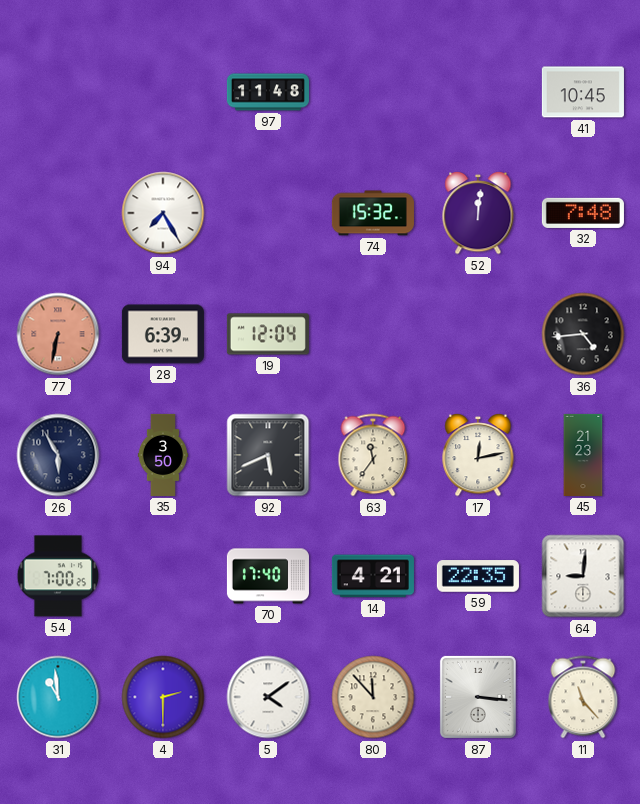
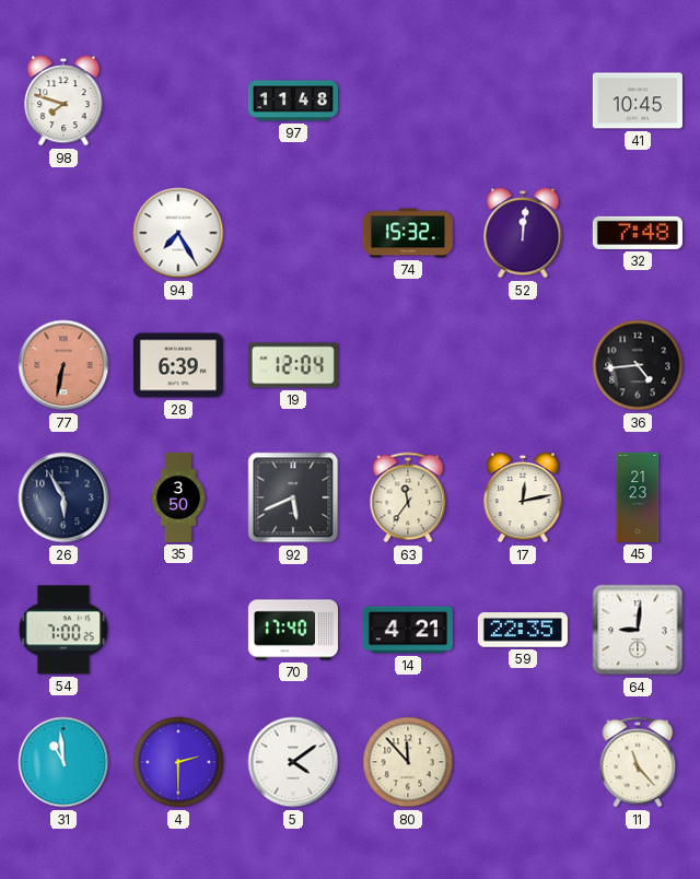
98: none -> 7:48
87: 3:16 -> none
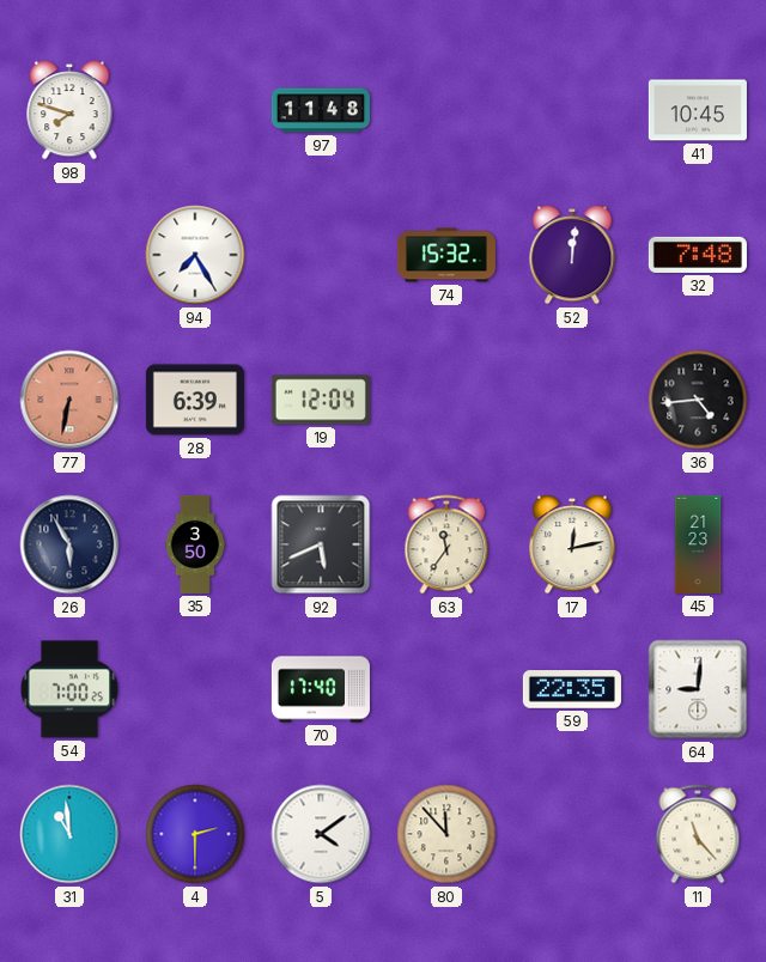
14: 4:21 -> none
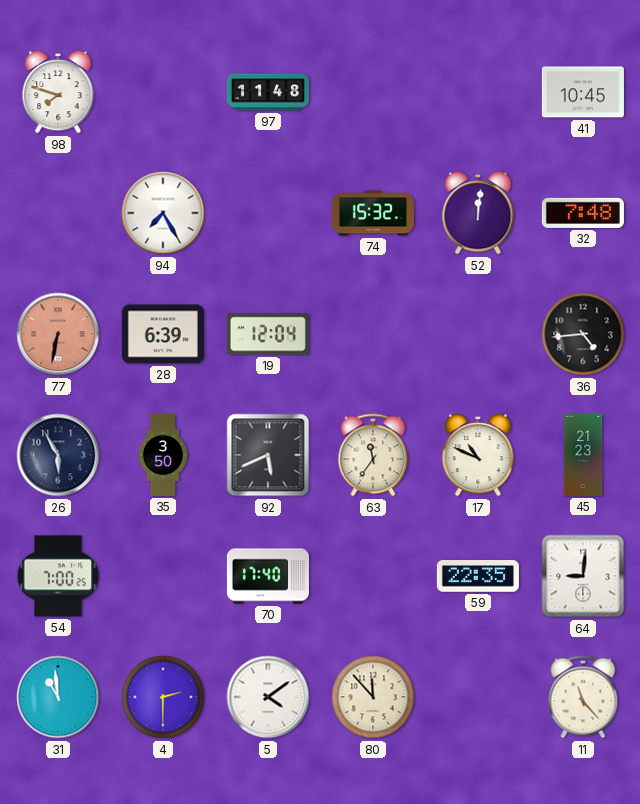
17: 12:13 -> 10:49
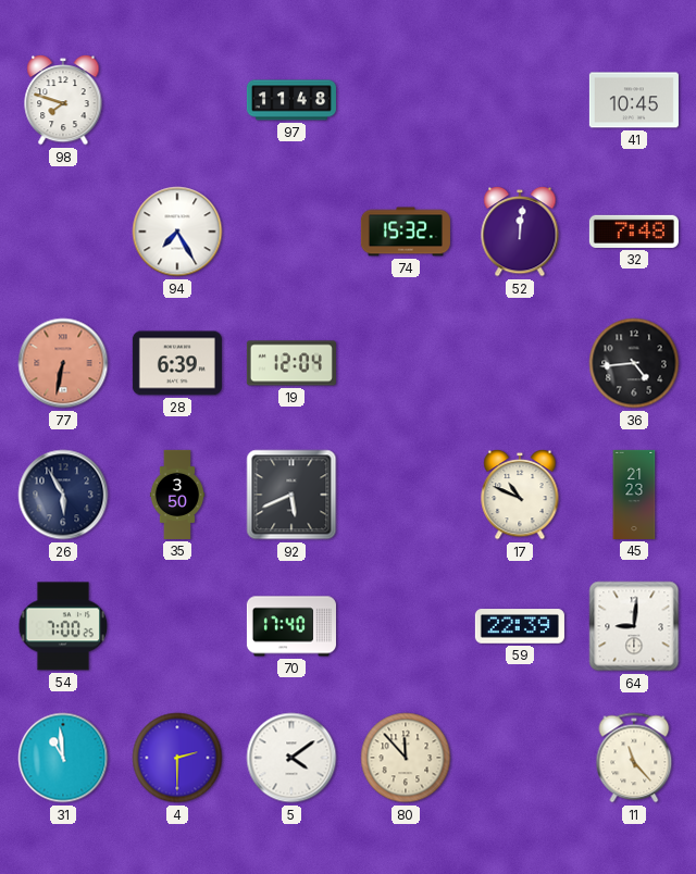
63: 11:36 -> none
59: 22:35 -> 22:39
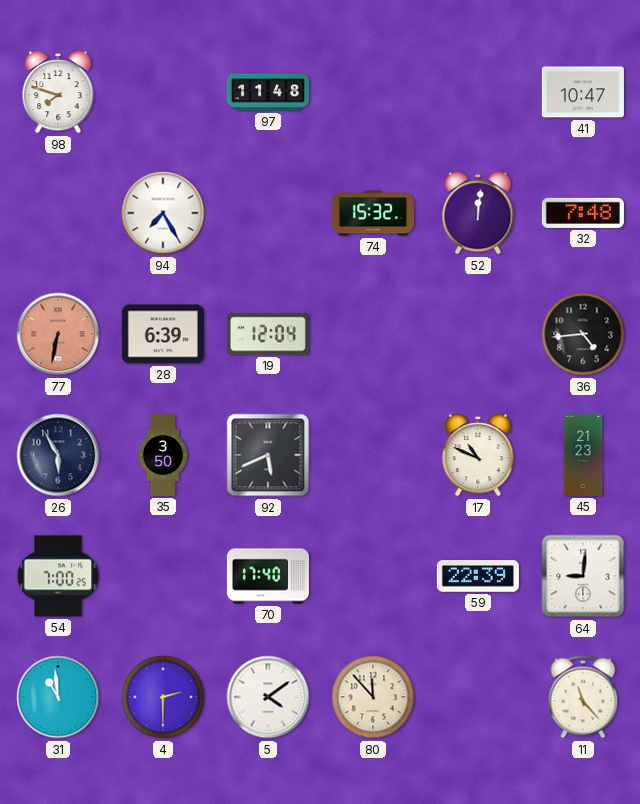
41: 10:45 -> 10:47
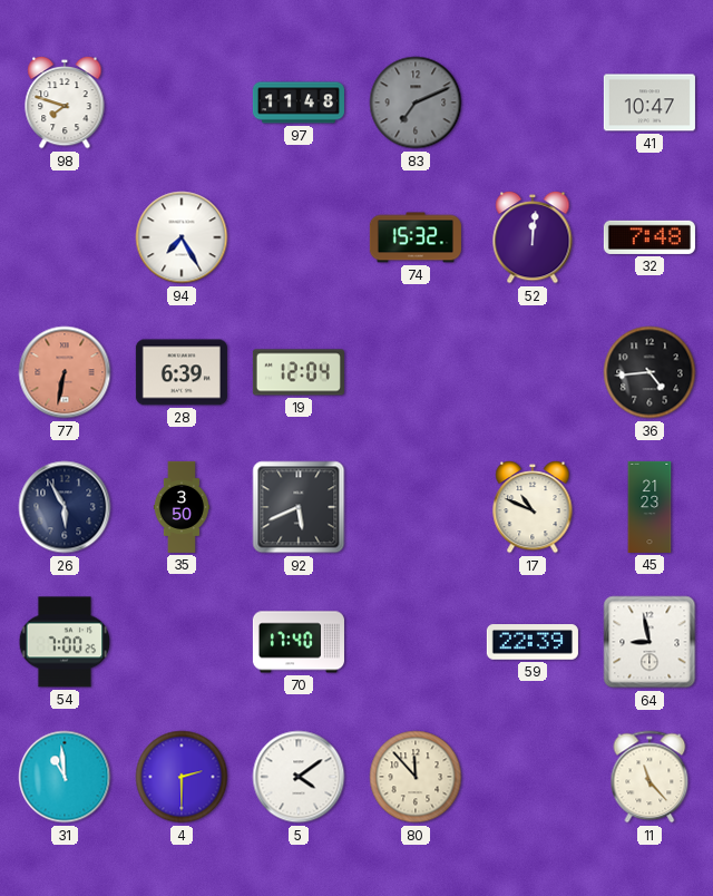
83: none -> 7:11
64: 9:01 -> 8:58
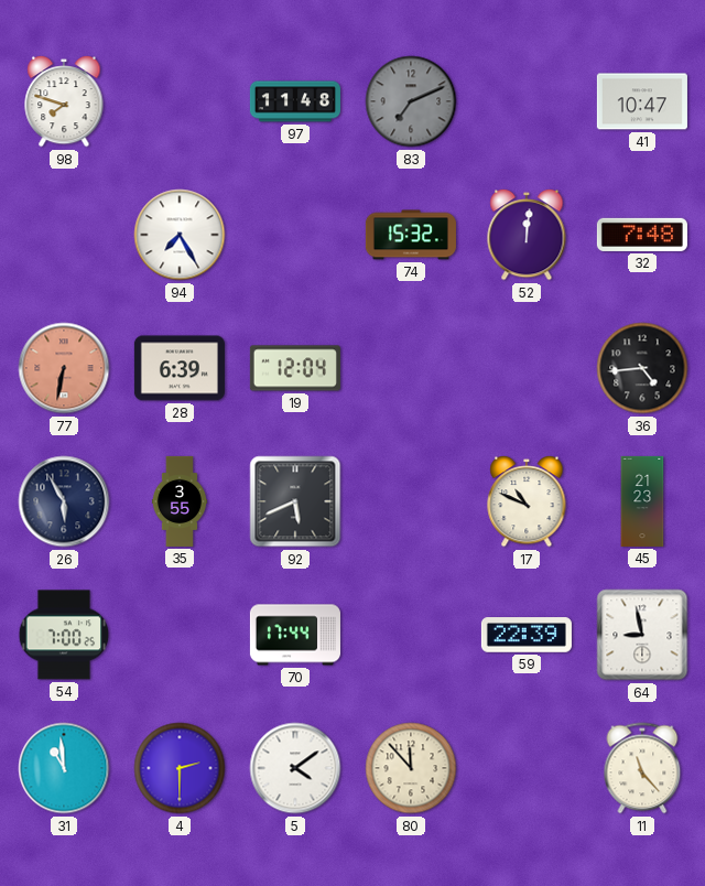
35: 3:50 -> 3:55
70: 17:40 -> 17:44
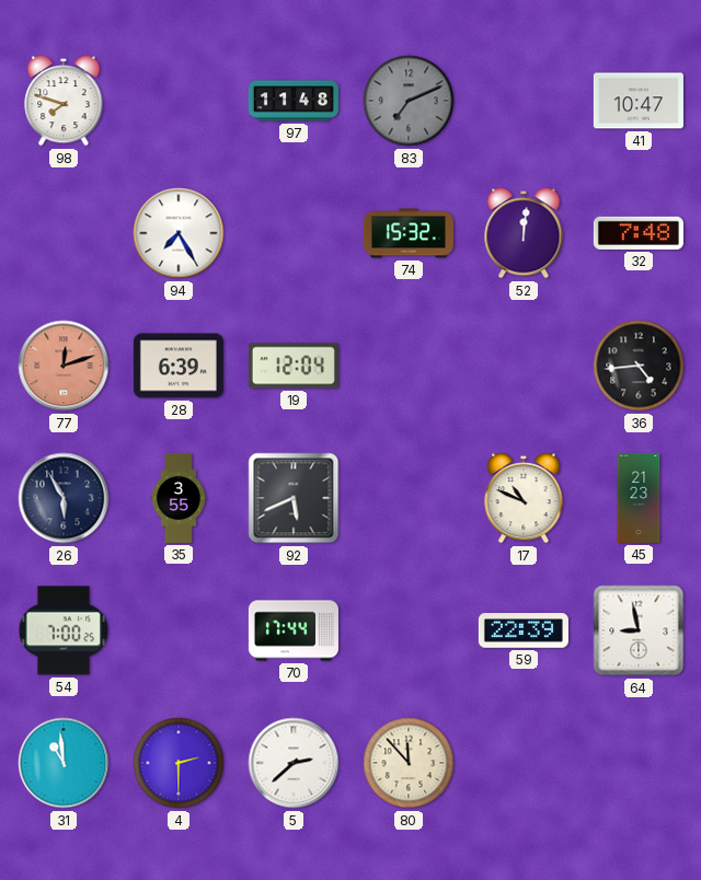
77: 6:32 -> 12:12
5: 4:09 -> 2:38
11: 11:23 -> none
